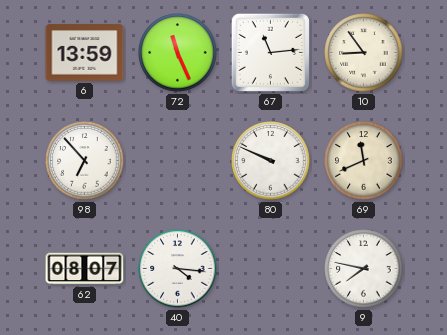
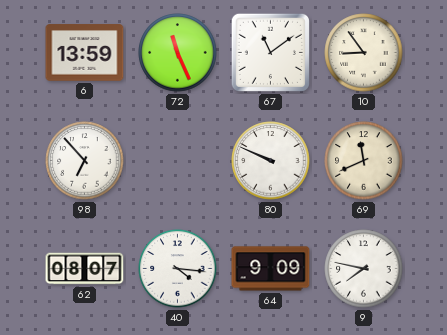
67: 11:14 -> 11:09
64: none -> 9:09
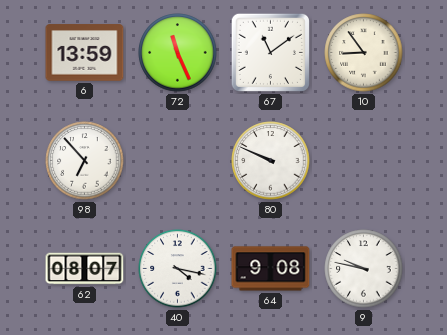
69: 11:41 -> none
40: 4:16 -> 4:17
64: 9:09 -> 9:08
9: 7:47 -> 9:47
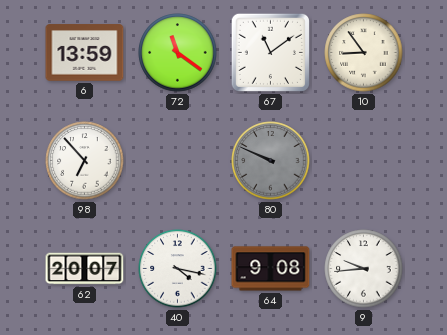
72: 11:26 -> 11:21
80 dial: white -> grey
62: 08:07 -> 20:07
9: 9:47 -> 9:44
